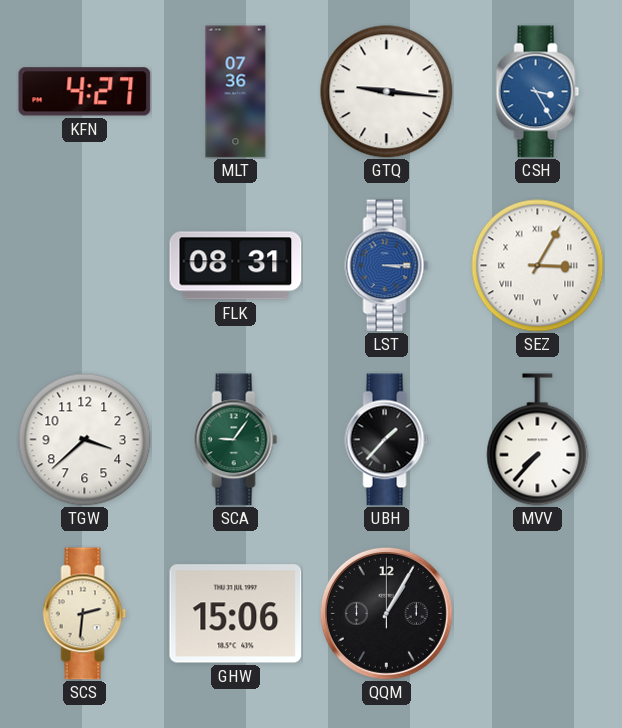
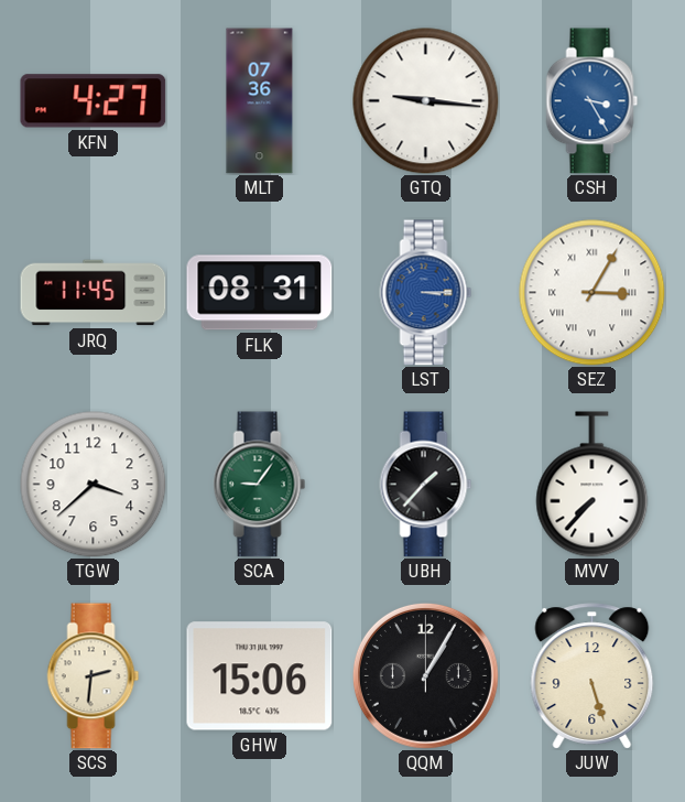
JRQ: none -> 11:45
JUW: none -> 5:27
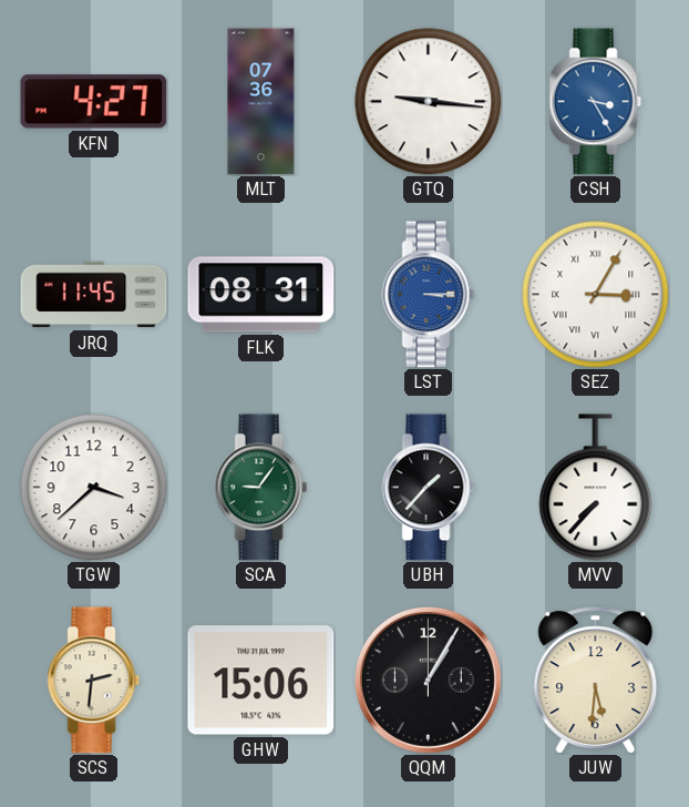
JUW: 5:27 -> 5:31
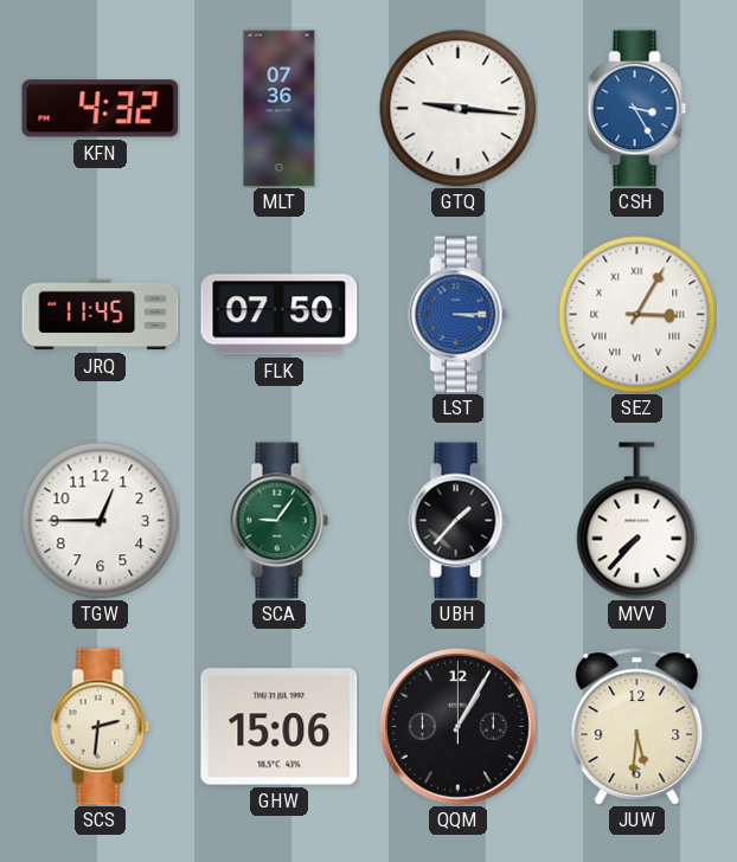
KFN: 4:27 -> 4:32
FLK: 08:31 -> 07:50
TGW: 3:38 -> 12:45
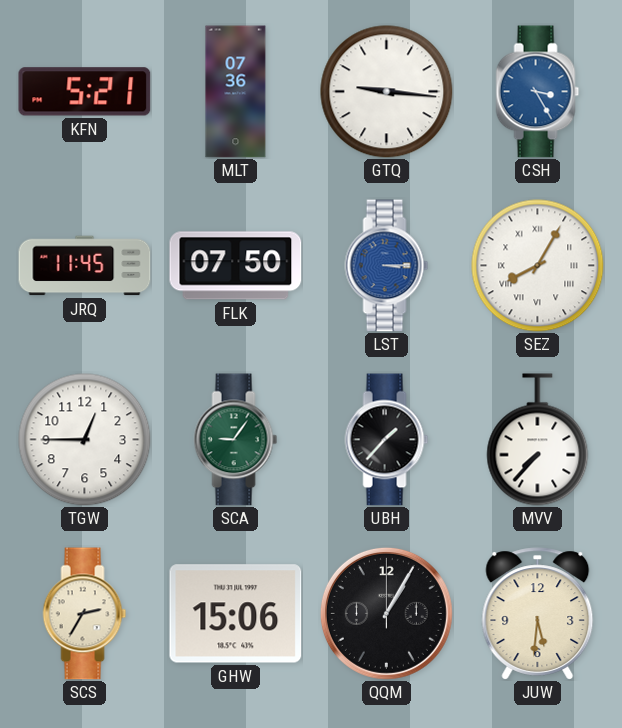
KFN: 4:32 -> 5:21
SEZ: 3:05 -> 8:05
SCS: 2:31 -> 2:35
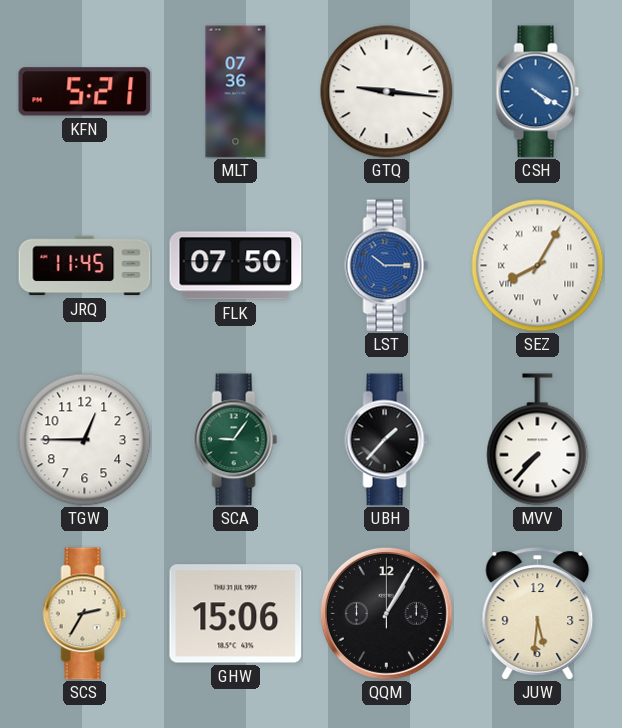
CSH: 3:25 -> 4:20
LST: 3:15 -> 10:15
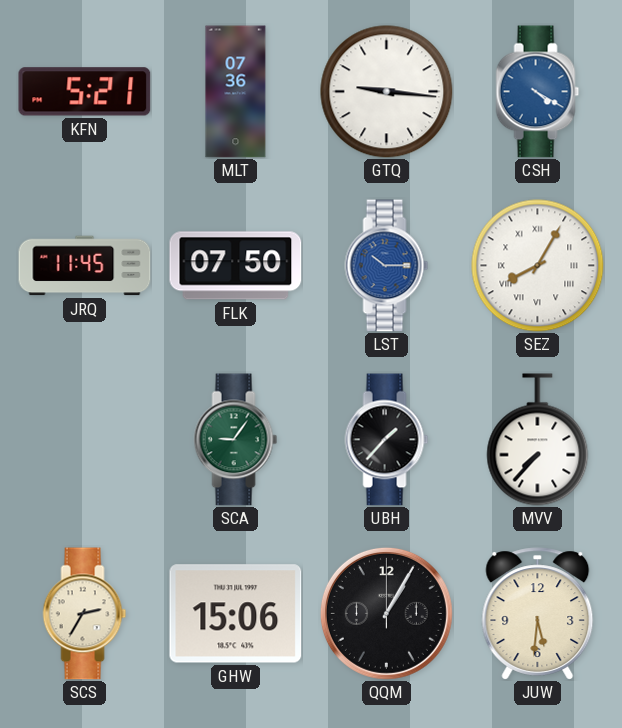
TGW: 12:45 -> none
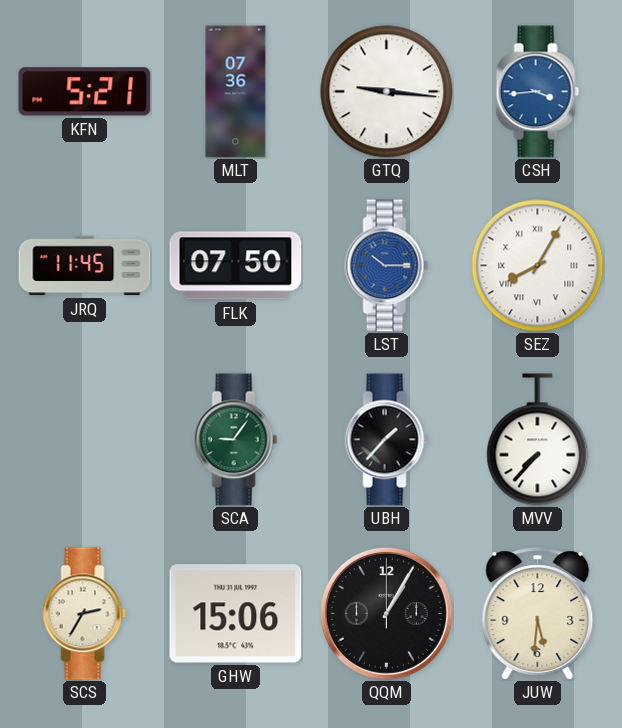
CSH: 4:20 -> 3:44
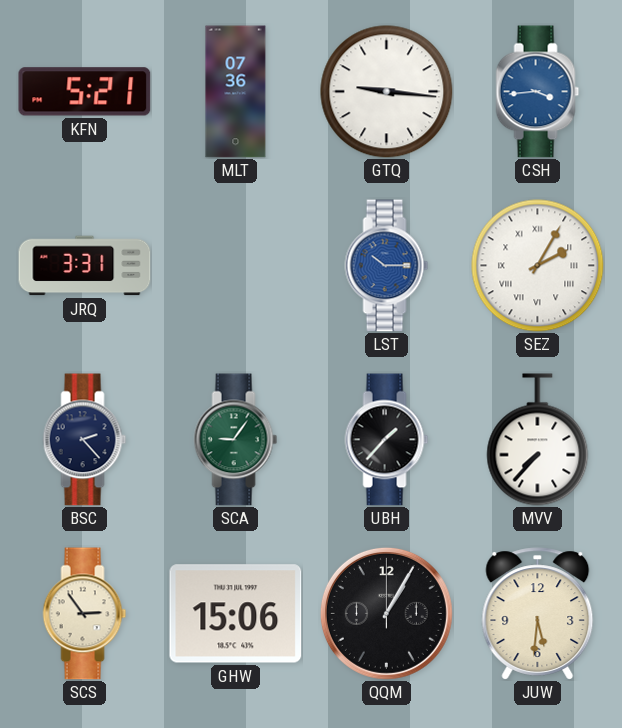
JRQ: 11:45 -> 3:31
FLK: 07:50 -> none
SEZ: 8:05 -> 2:05
BSC: none -> 2:23
SCS: 2:35 -> 2:54
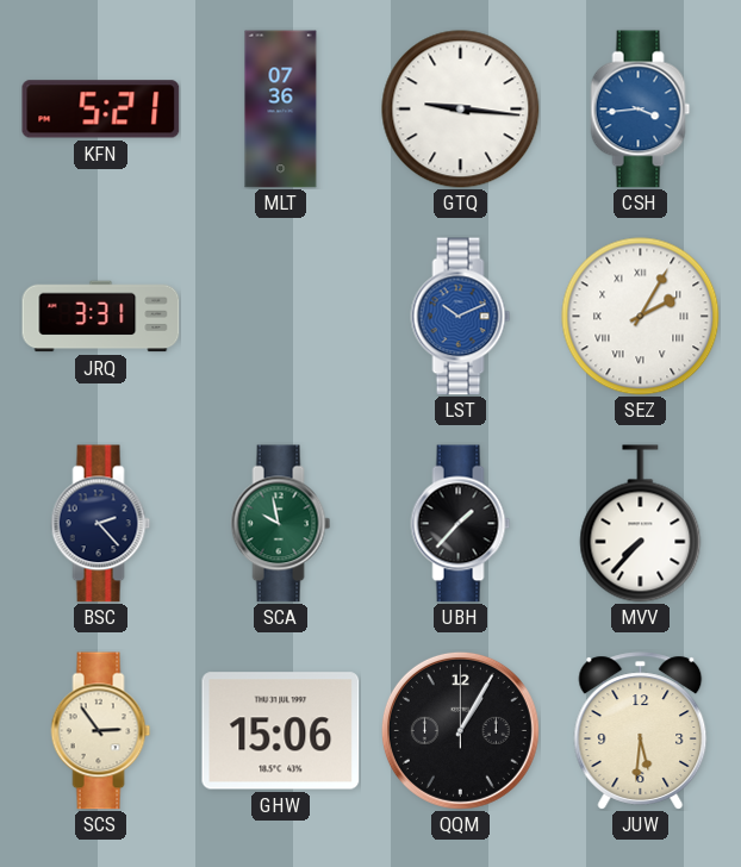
LST: 10:15 -> 10:11
SCA: 9:06 -> 9:58
